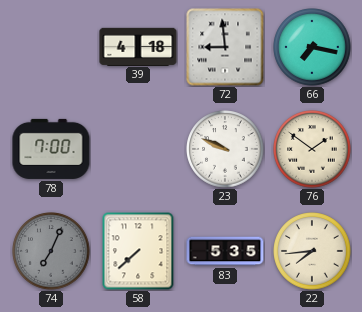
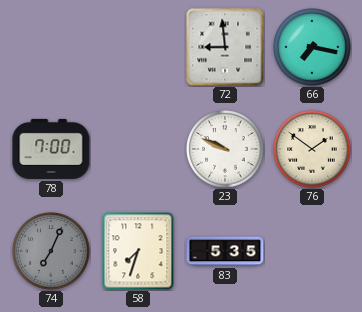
39: 4:18 -> none
58: 7:38 -> 7:33
22: 7:44 -> none
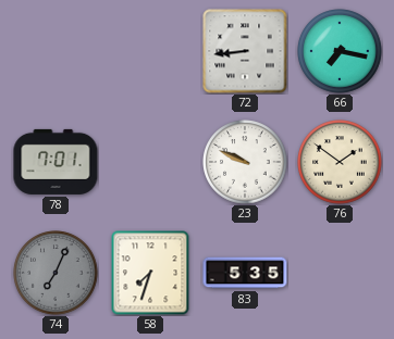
72: 8:59 -> 8:44
78: 7:00 -> 7:01
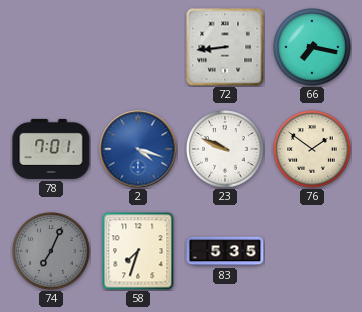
2: none -> 4:18
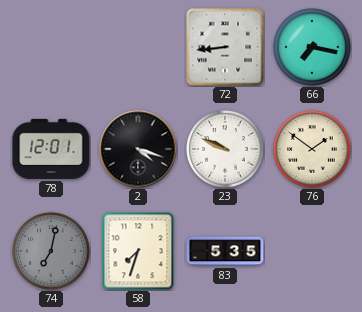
78: 7:01 -> 12:01
2 dial: blue -> black
74: 7:04 -> 7:02
